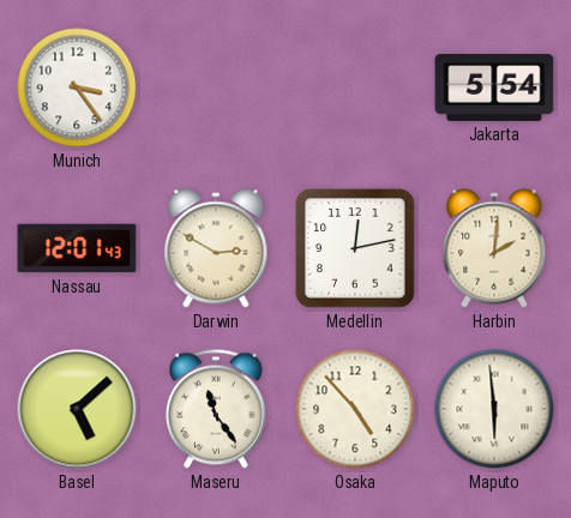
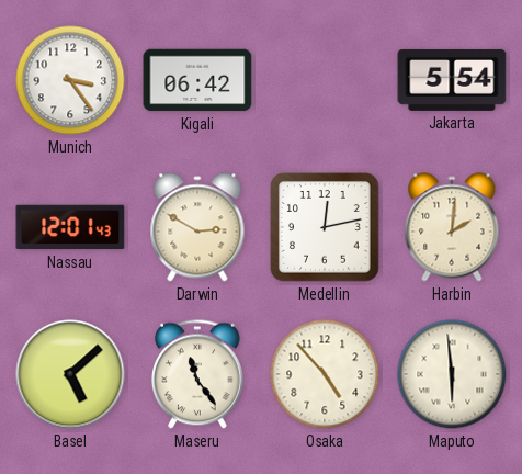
Kigali: none -> 06:42
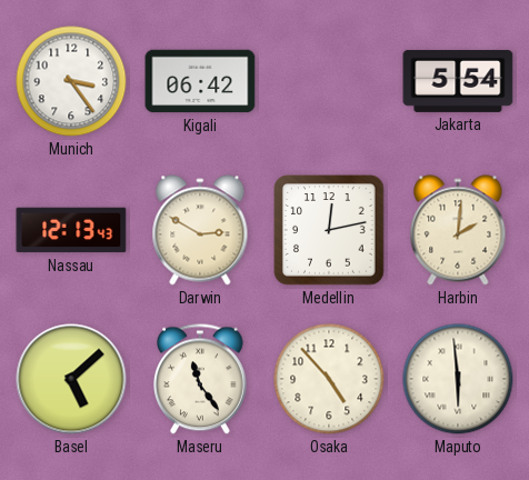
Nassau: 12:01 -> 12:13
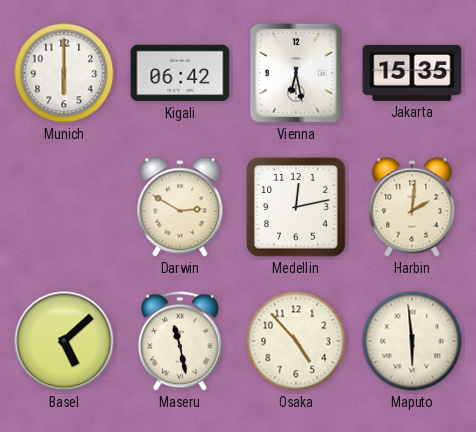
Munich: 3:24 -> 6:00
Vienna: none -> 6:28
Jakarta: 5:54 -> 15:35
Nassau: 12:13 -> none
Maseru: 11:24 -> 11:28
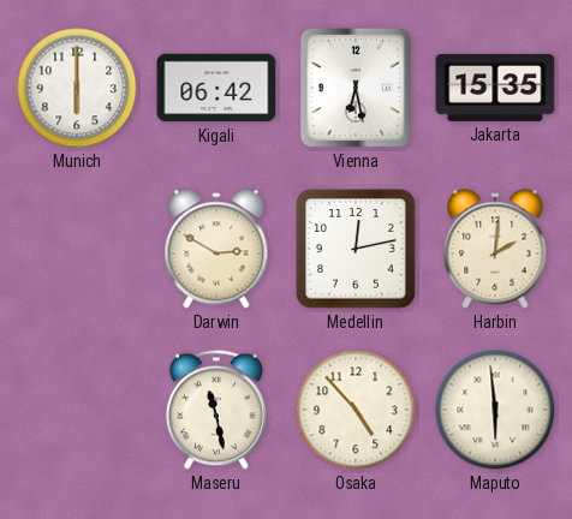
Basel: 5:08 -> none
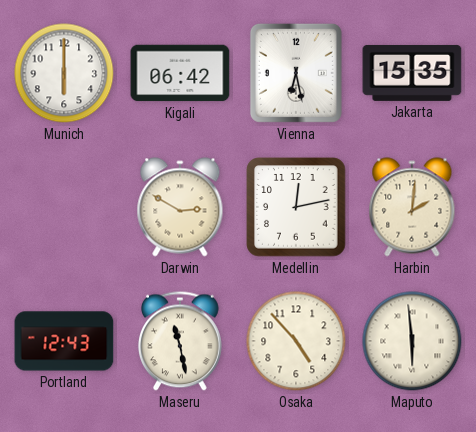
Portland: none -> 12:43
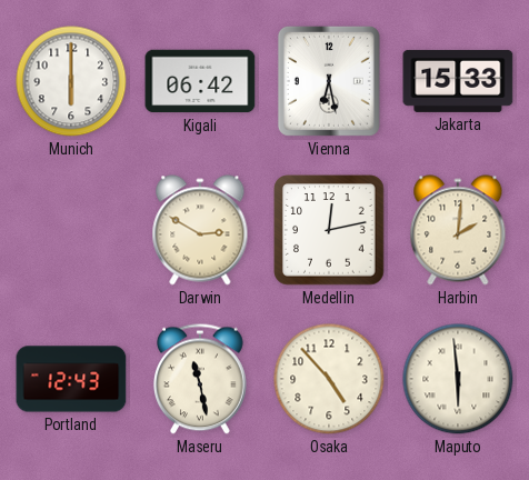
Jakarta: 15:35 -> 15:33
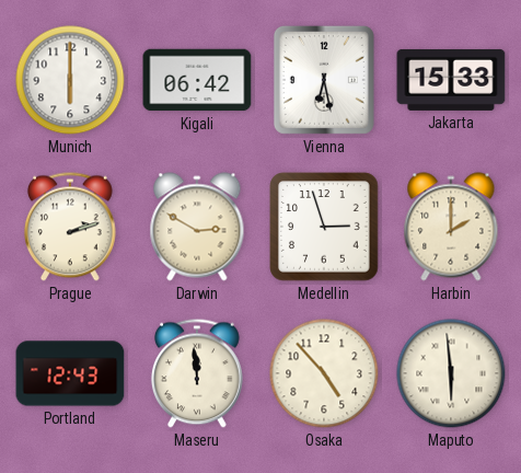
Prague: none -> 2:12
Medellin: 12:13 -> 2:57
Harbin: 2:01 -> 2:00
Maseru: 11:28 -> 11:59
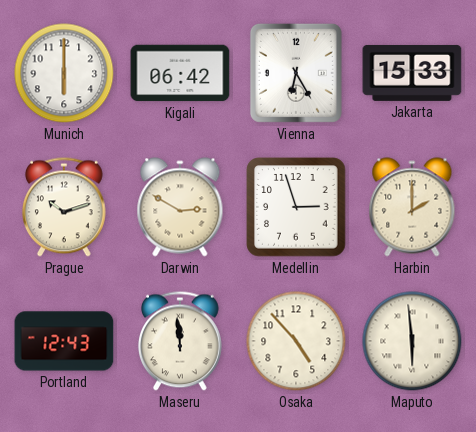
Vienna: 6:28 -> 6:25
Prague: 2:12 -> 10:12
